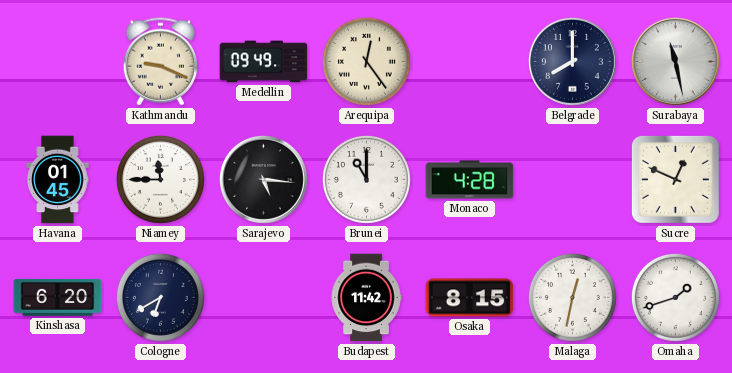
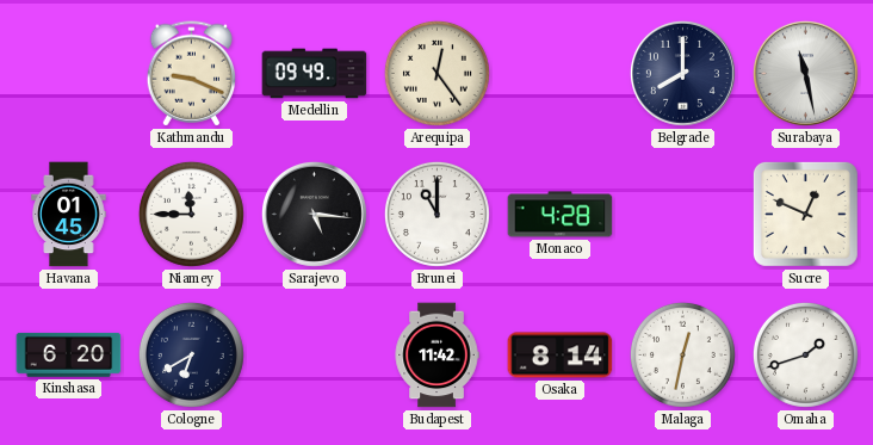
Osaka: 8:15 -> 8:14
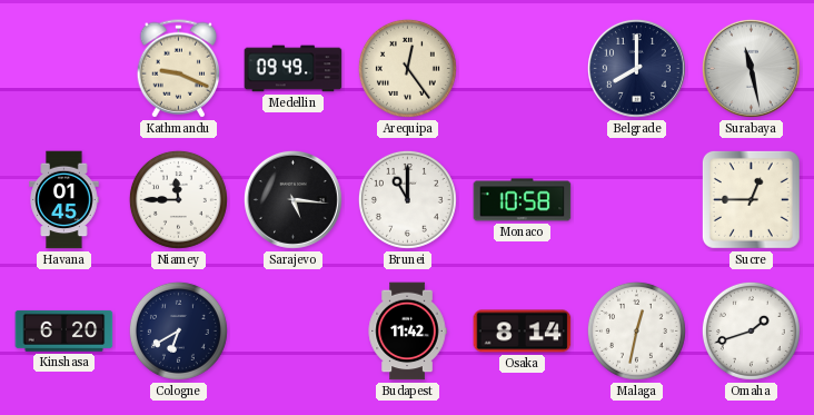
Monaco: 4:28 -> 10:58
Sucre: 12:49 -> 12:45
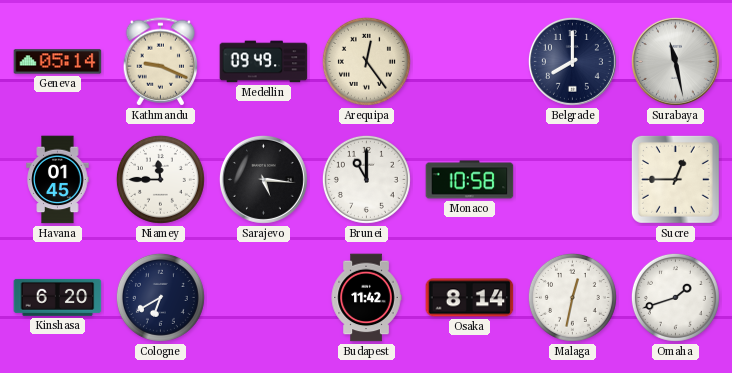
Geneva: none -> 05:14
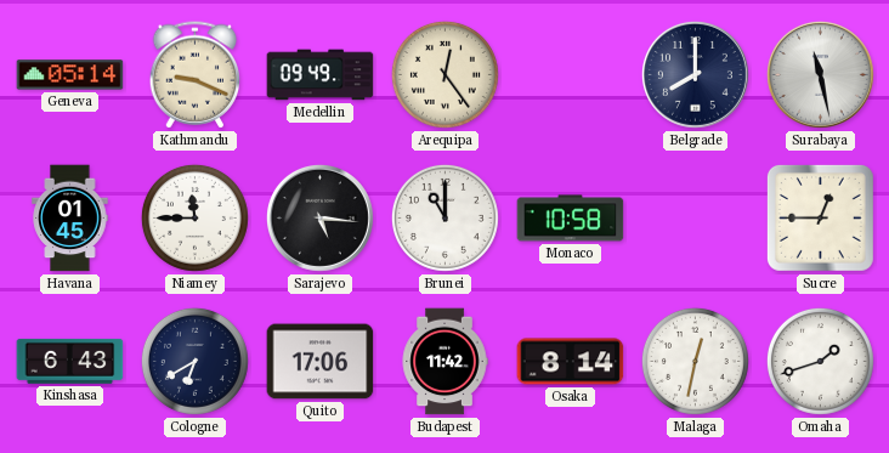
Kinshasa: 6:20 -> 6:43
Quito: none -> 17:06
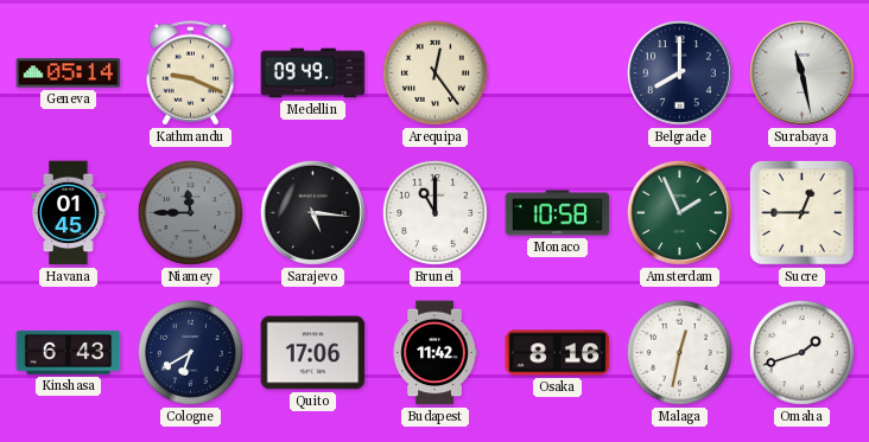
Niamey dial: white -> grey
Amsterdam: none -> 1:56
Osaka: 8:14 -> 8:16
